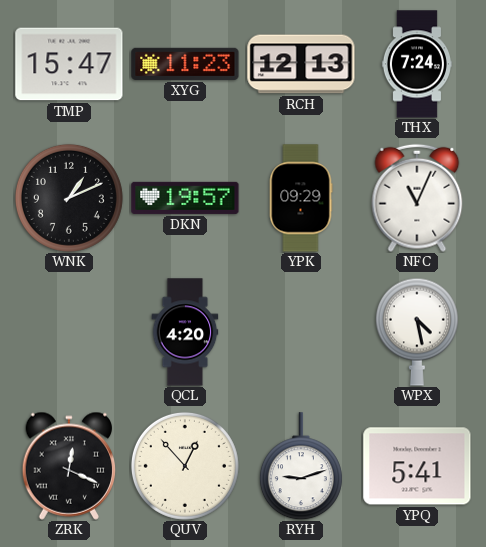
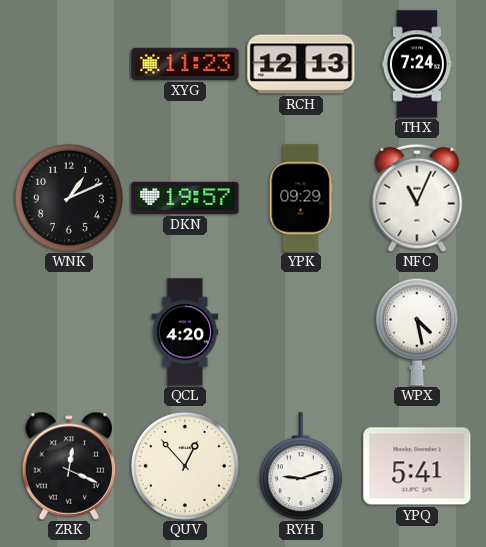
TMP: 15:47 -> none
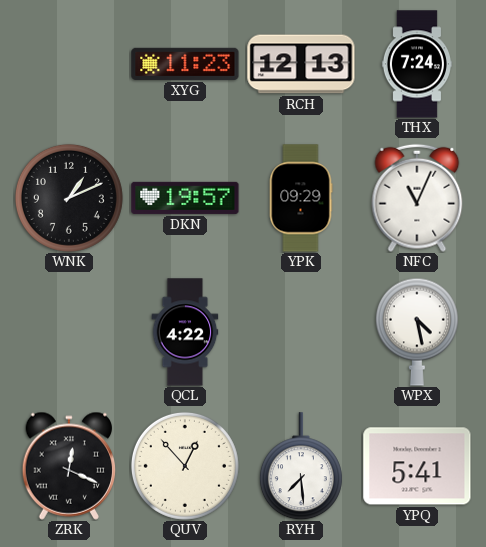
QCL: 4:20 -> 4:22
RYH: 9:12 -> 7:29
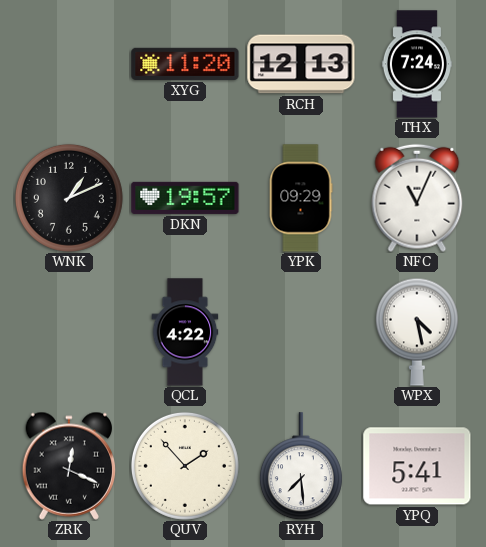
XYG: 11:23 -> 11:20
QUV: 12:53 -> 1:53
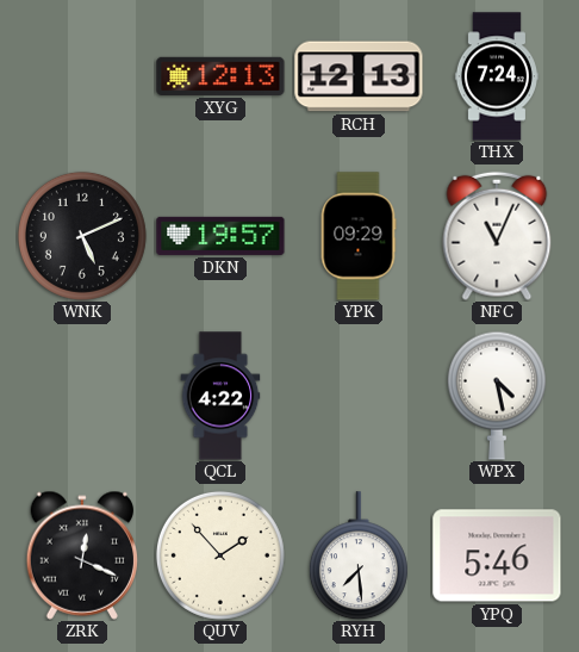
XYG: 11:20 -> 12:13
WNK: 1:11 -> 5:11
YPQ: 5:41 -> 5:46
